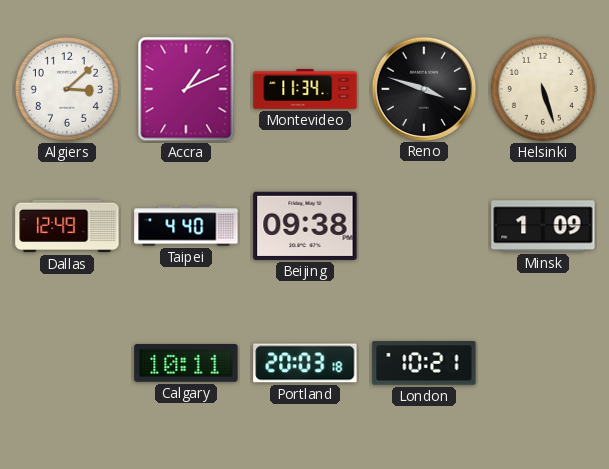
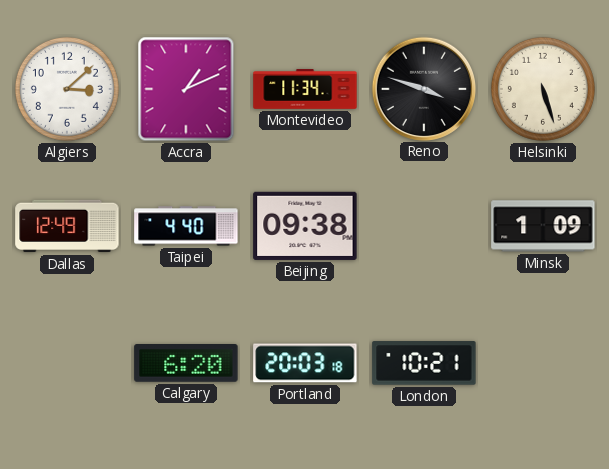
Calgary: 10:11 -> 6:20
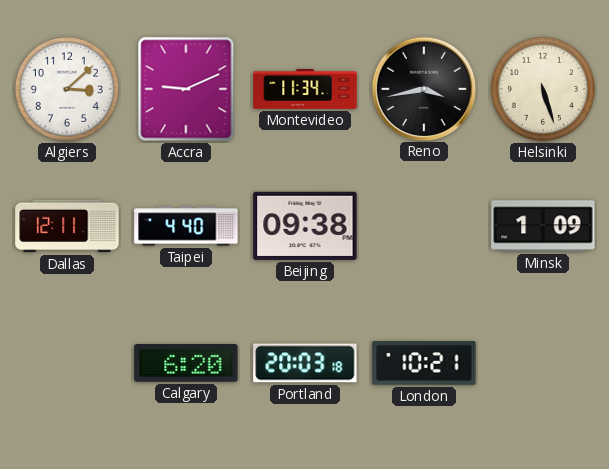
Accra: 1:11 -> 9:11
Reno: 3:48 -> 3:43
Dallas: 12:49 -> 12:11
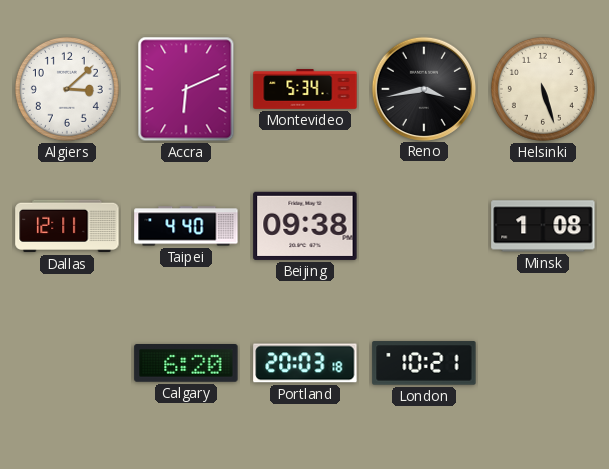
Accra: 9:11 -> 6:11
Montevideo: 11:34 -> 5:34
Minsk: 1:09 -> 1:08
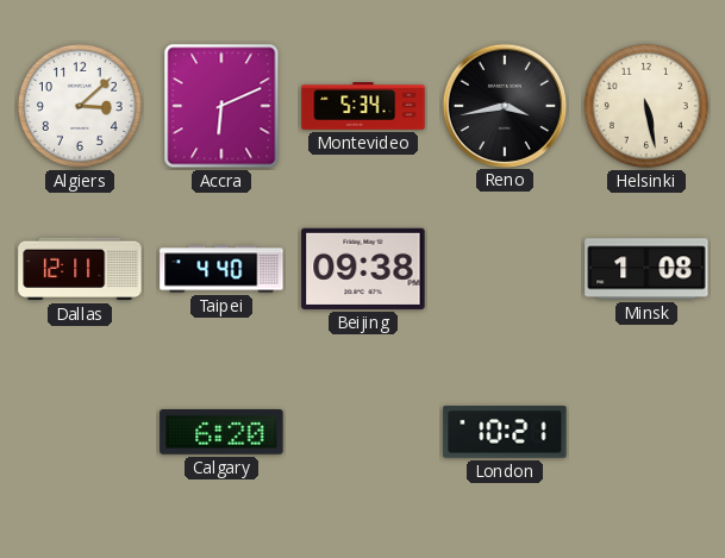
Helsinki: 5:27 -> 5:28
Portland: 20:03 -> none
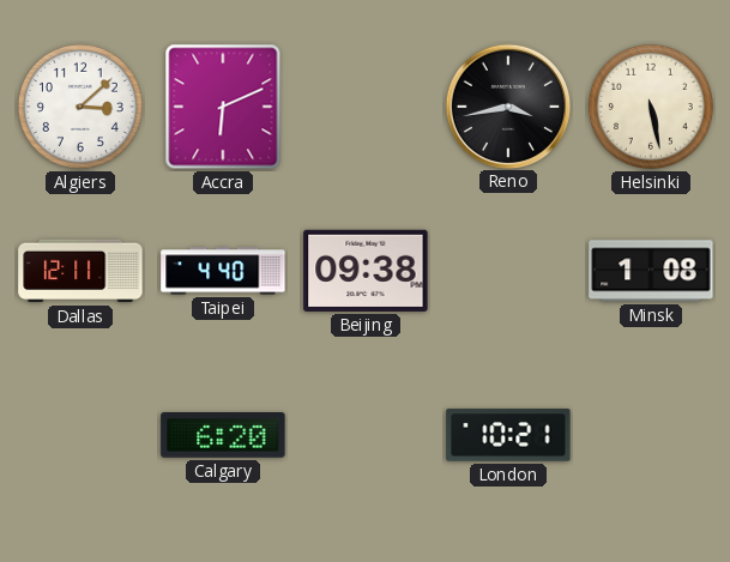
Montevideo: 5:34 -> none
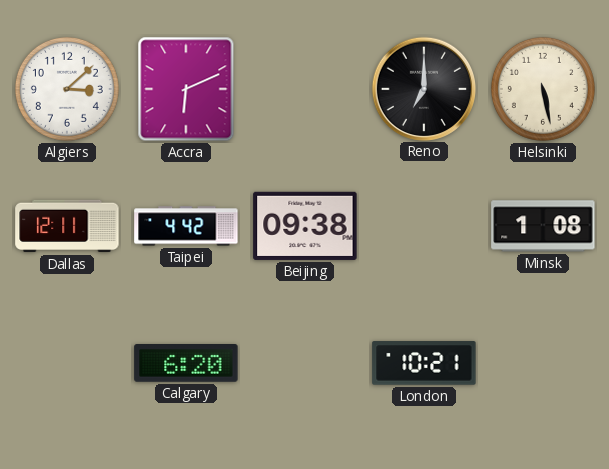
Reno: 3:43 -> 7:00
Taipei: 4:40 -> 4:42
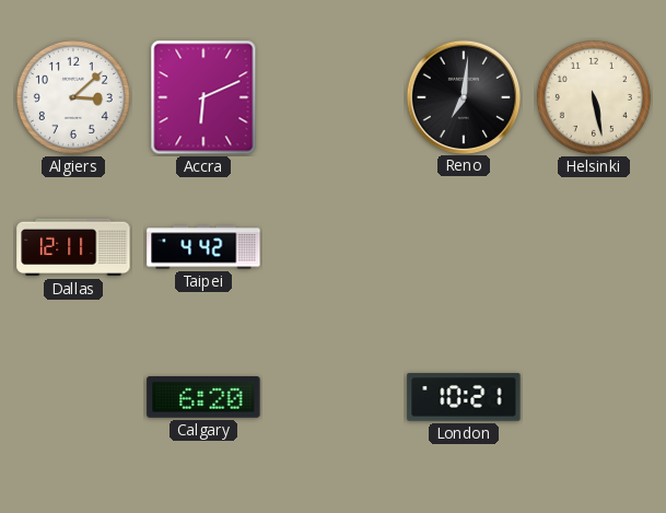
Reno: 7:00 -> 7:01
Beijing: 09:38 -> none
Minsk: 1:08 -> none
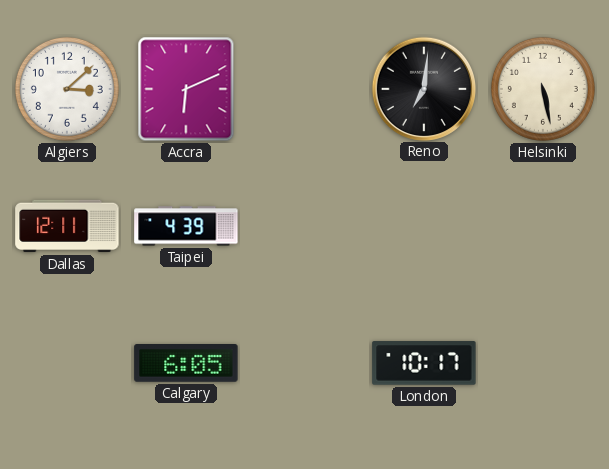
Taipei: 4:42 -> 4:39
Calgary: 6:20 -> 6:05
London: 10:21 -> 10:17
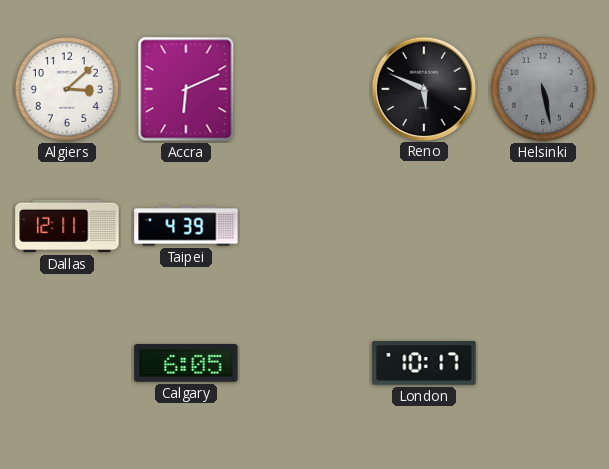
Reno: 7:01 -> 5:49
Helsinki dial: cream -> grey
